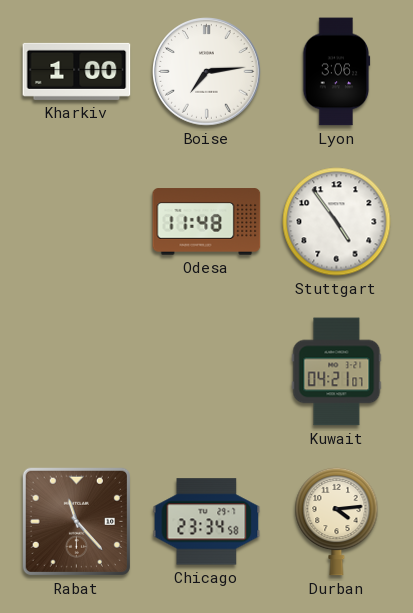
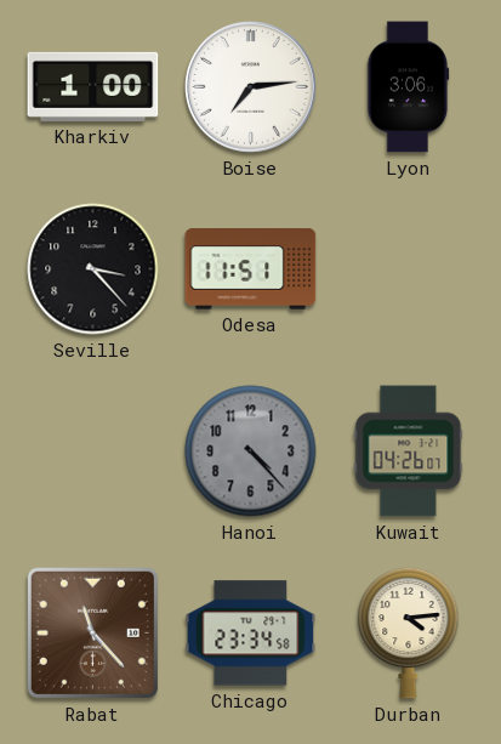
Seville: none -> 3:23
Odesa: 11:48 -> 11:51
Stuttgart: 4:54 -> none
Hanoi: none -> 4:23
Kuwait: 04:21 -> 04:26
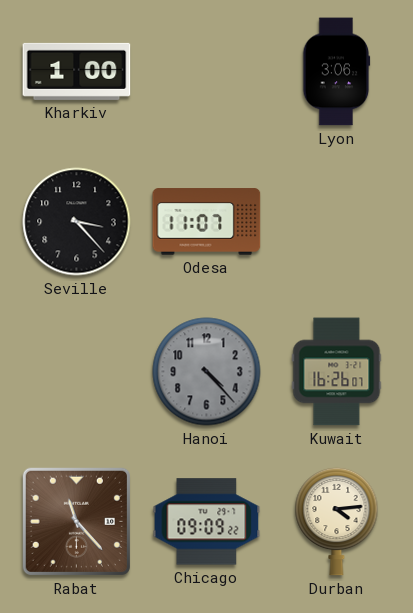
Boise: 7:14 -> none
Odesa: 11:51 -> 11:07
Kuwait: 04:26 -> 16:26
Chicago: 23:34 -> 09:09
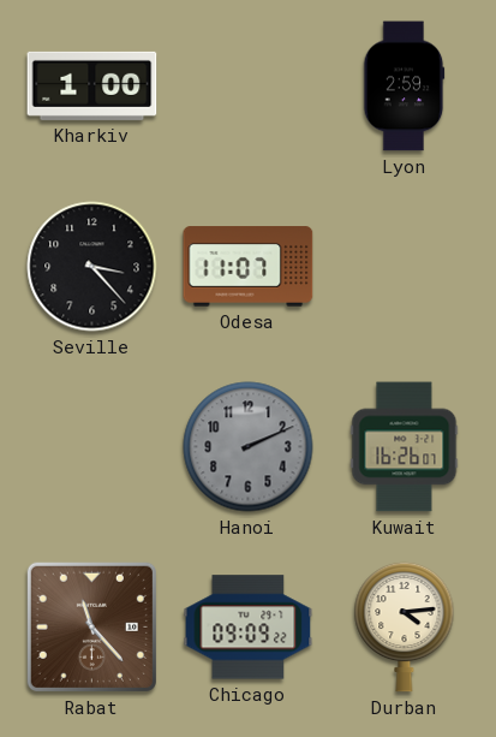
Lyon: 3:06 -> 2:59
Hanoi: 4:23 -> 2:11
